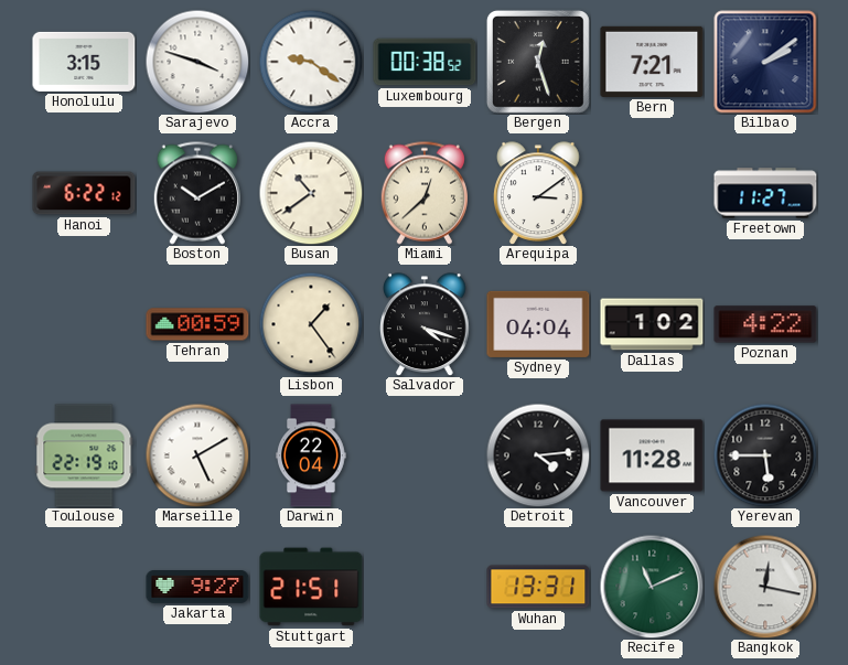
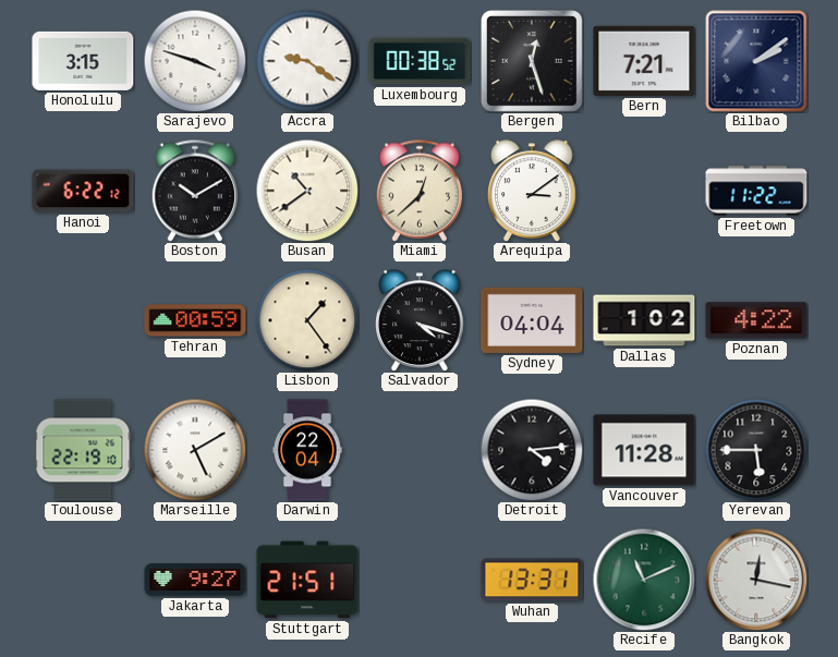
Freetown: 11:27 -> 11:22
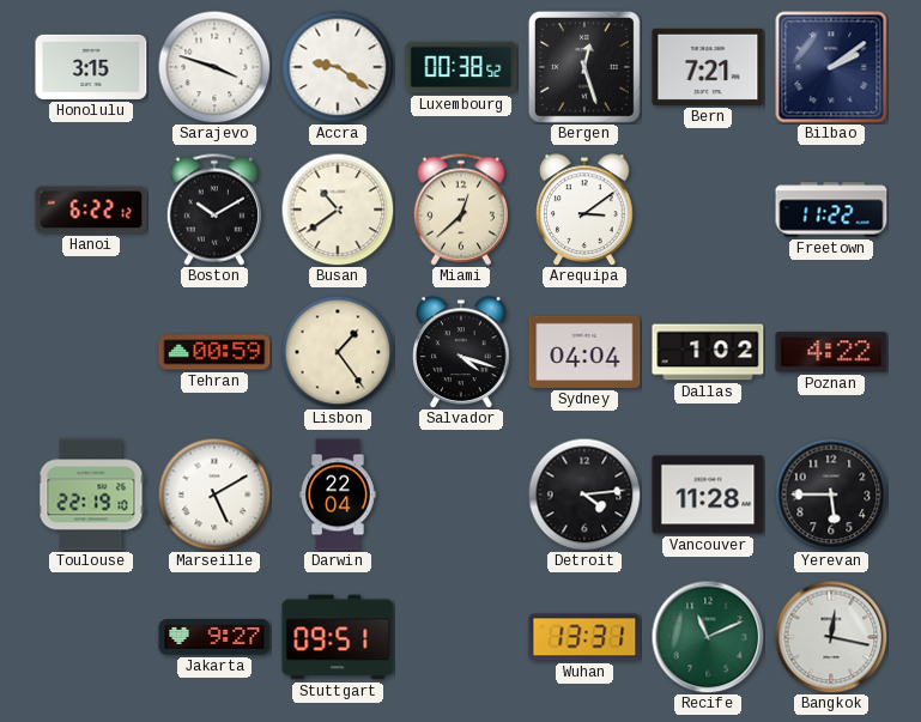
Stuttgart: 21:51 -> 09:51
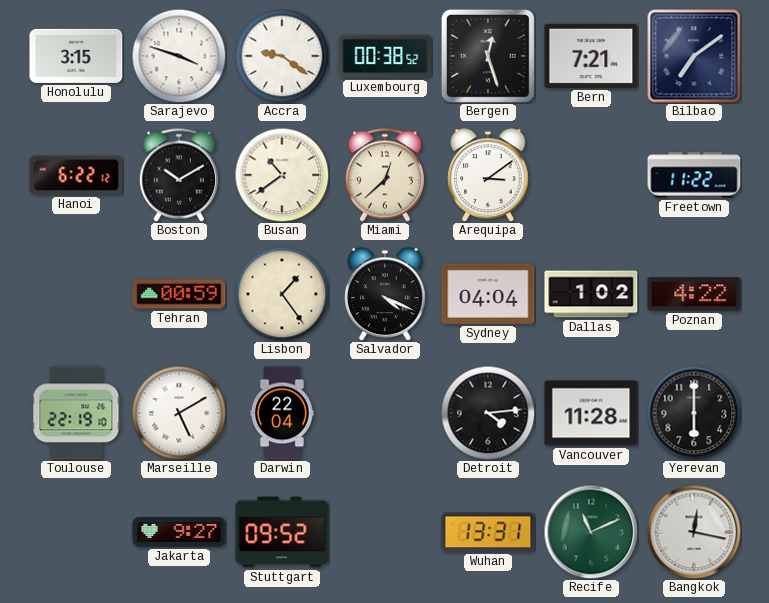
Bilbao: 2:09 -> 7:09
Salvador: 4:18 -> 4:19
Yerevan: 5:45 -> 6:00
Stuttgart: 09:51 -> 09:52
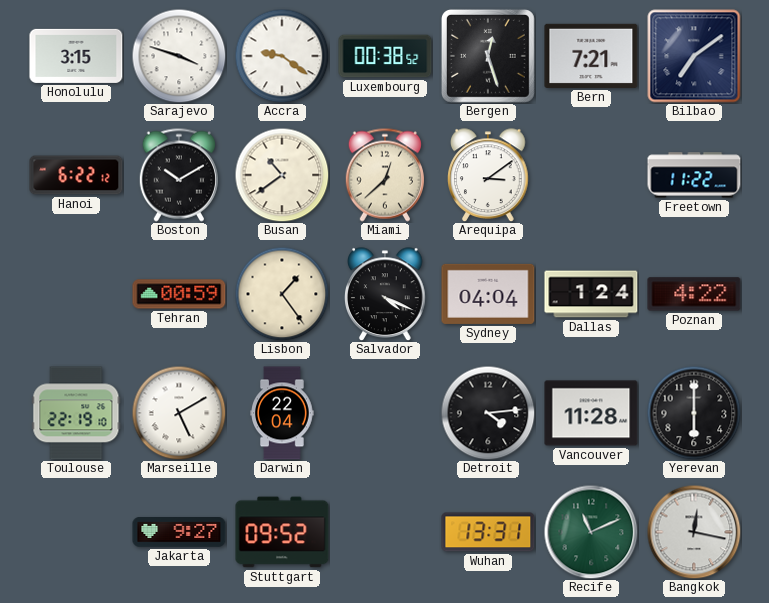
Dallas: 1:02 -> 1:24
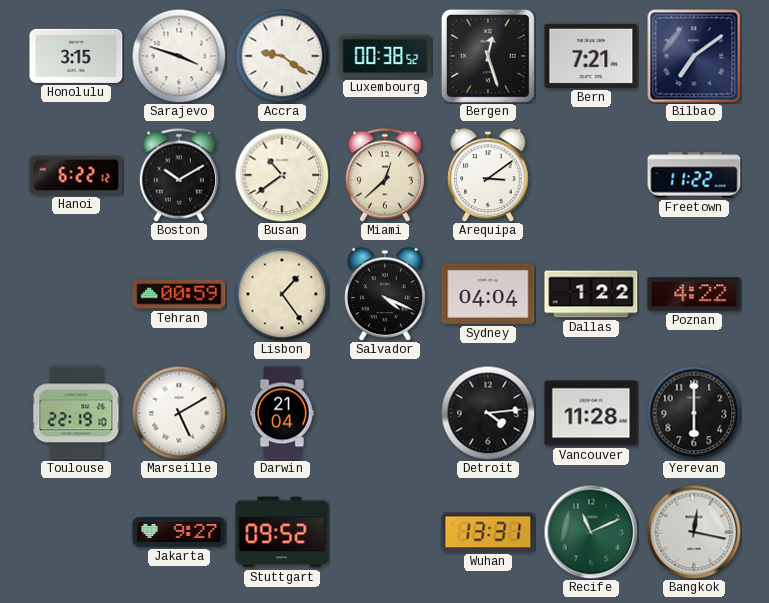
Dallas: 1:24 -> 1:22
Darwin: 22:04 -> 21:04
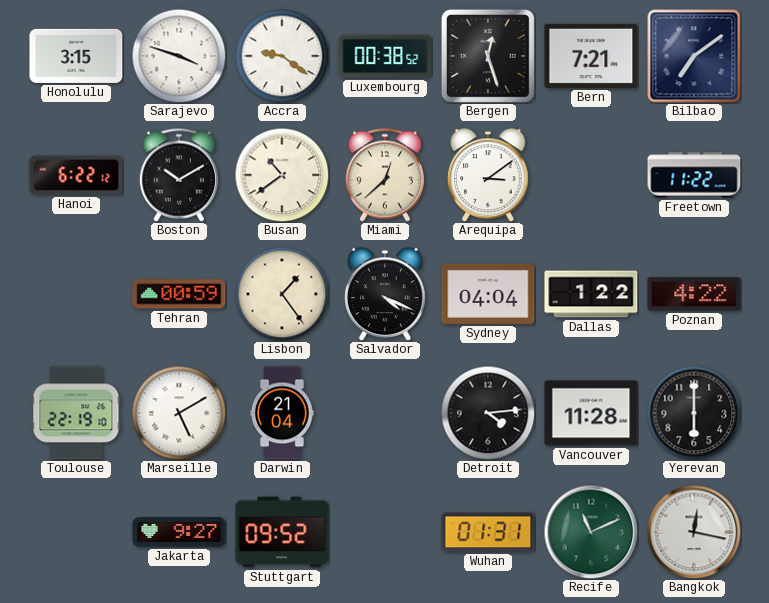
Wuhan: 13:31 -> 01:31
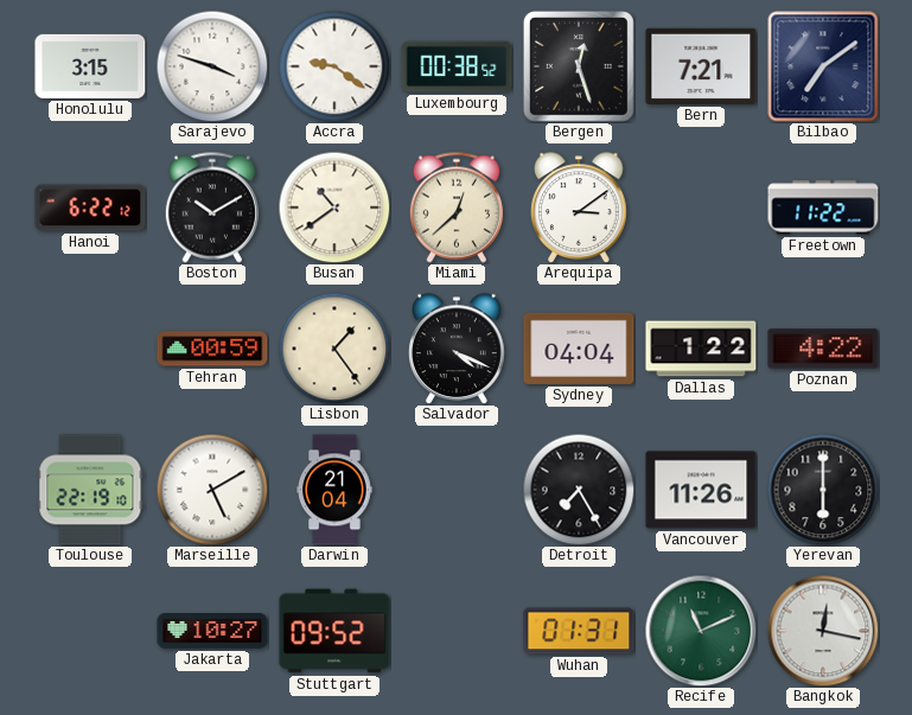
Detroit: 4:14 -> 7:25
Vancouver: 11:28 -> 11:26
Jakarta: 9:27 -> 10:27
